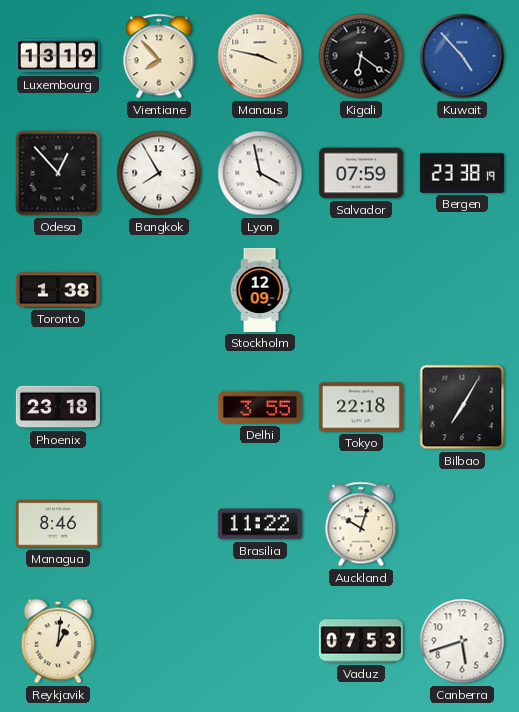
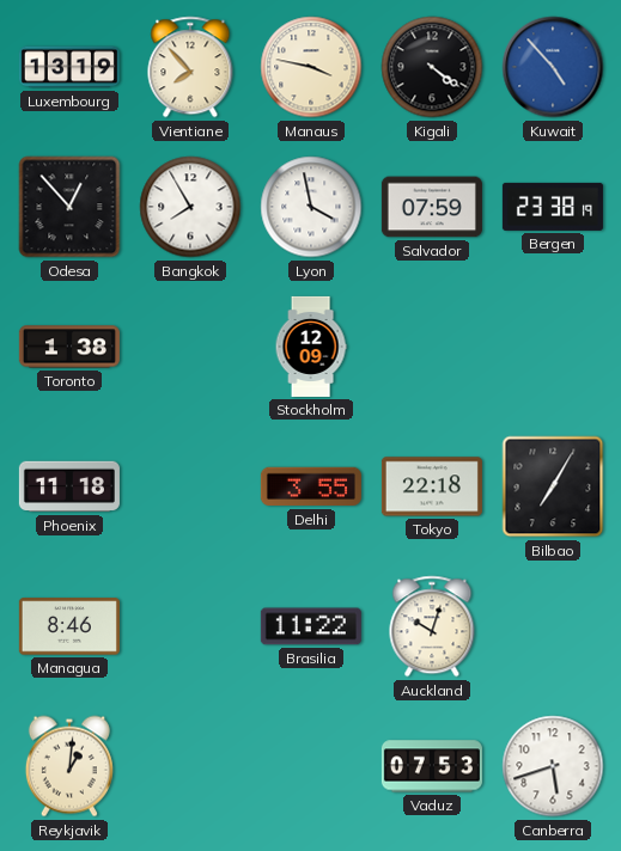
Kigali: 6:21 -> 4:21
Phoenix: 23:18 -> 11:18
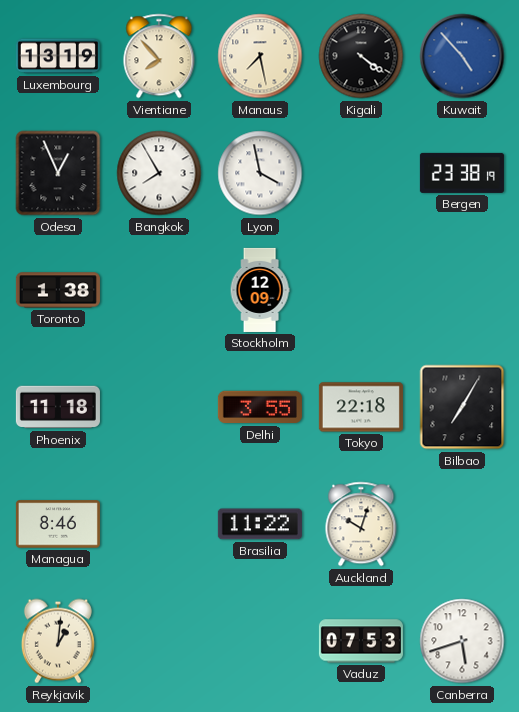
Manaus: 3:47 -> 7:28
Odesa: 12:53 -> 12:56
Salvador: 07:59 -> none
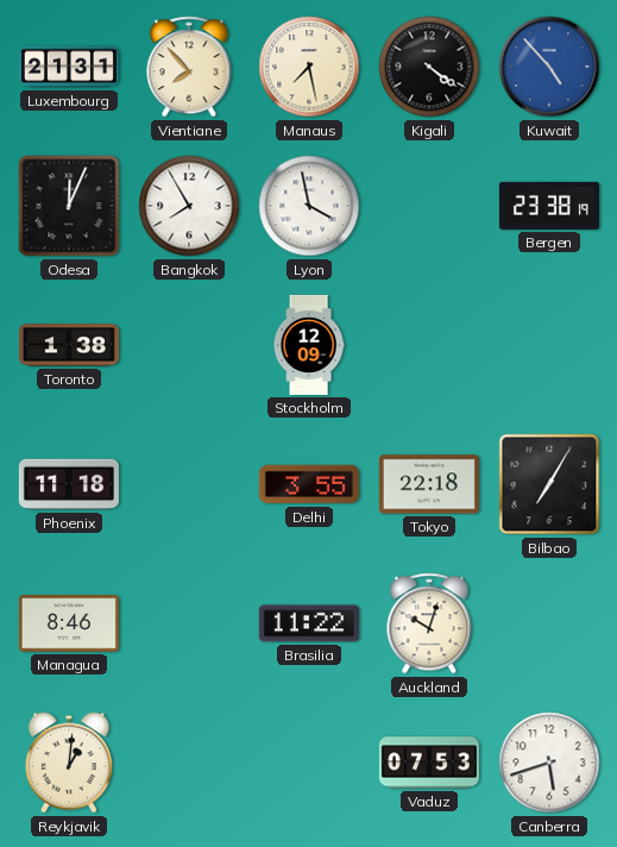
Luxembourg: 13:19 -> 21:31
Odesa: 12:56 -> 12:04
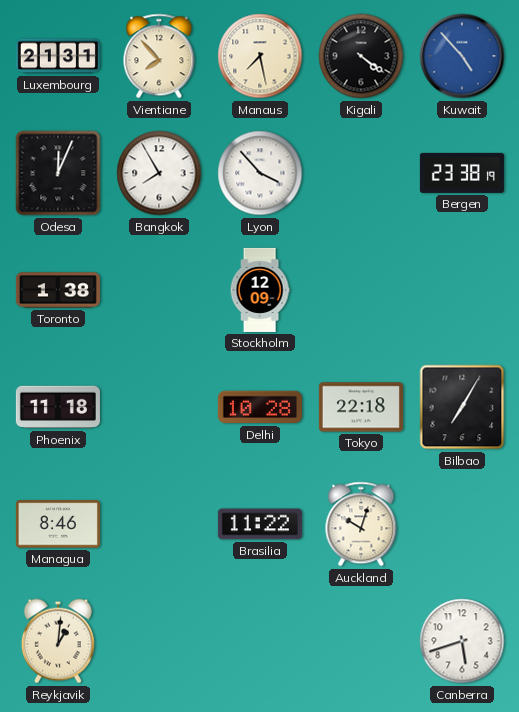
Lyon: 3:58 -> 3:53
Delhi: 3:55 -> 10:28
Vaduz: 07:53 -> none
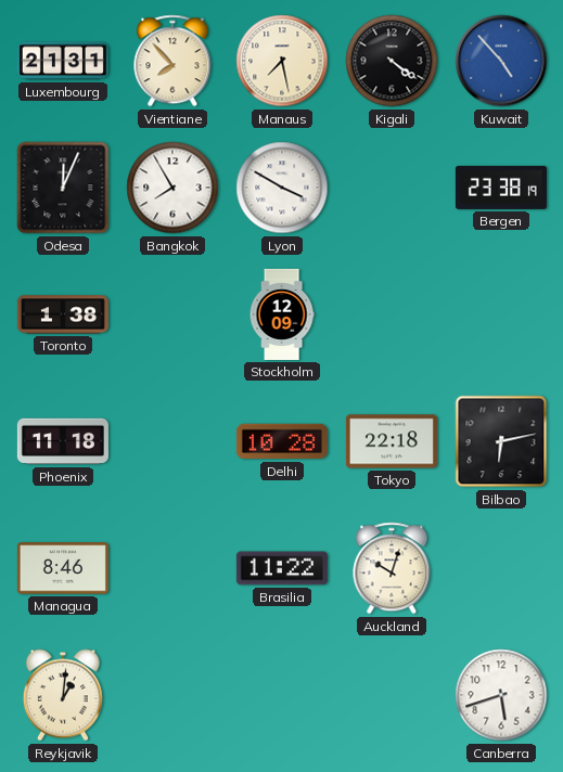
Lyon: 3:53 -> 3:50
Bilbao: 7:05 -> 6:13
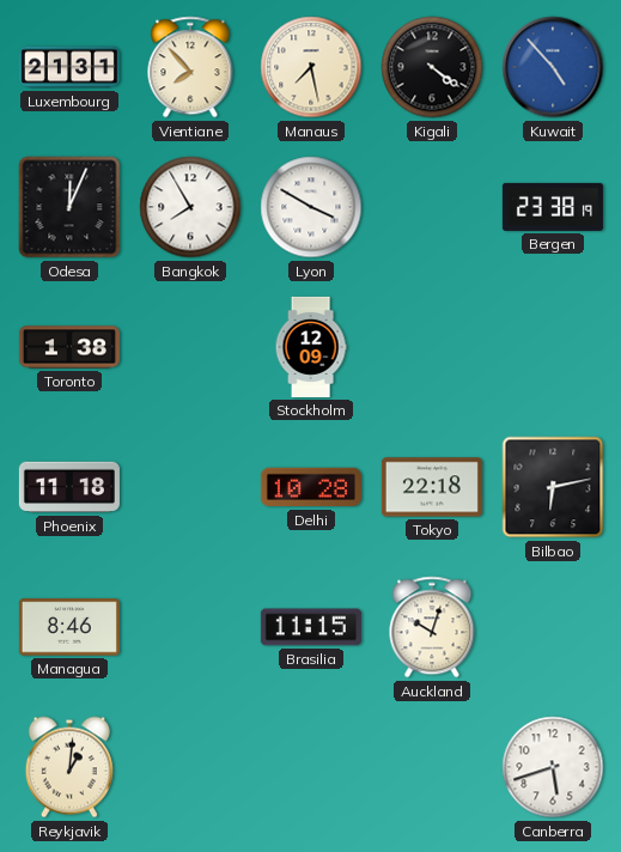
Brasilia: 11:22 -> 11:15
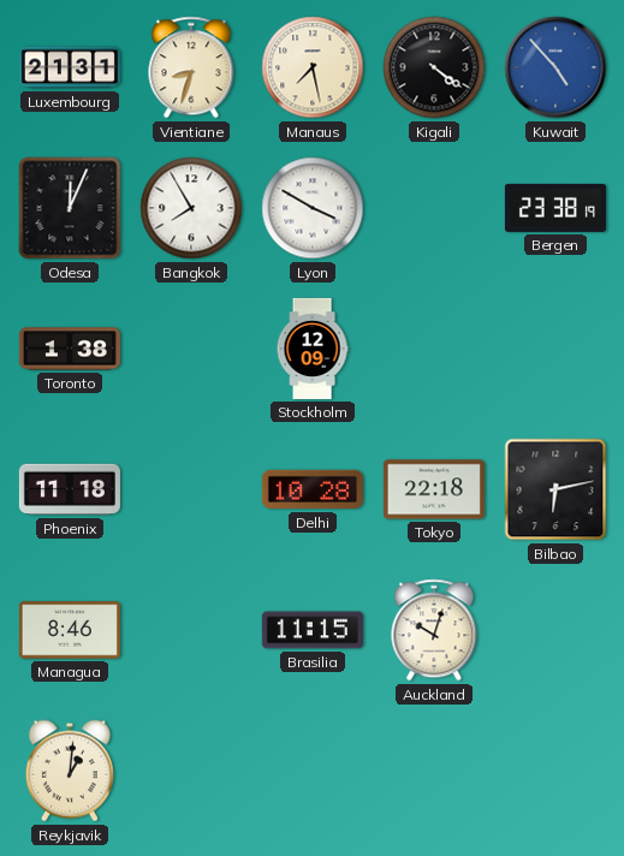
Vientiane: 7:53 -> 8:33
Canberra: 5:42 -> none
